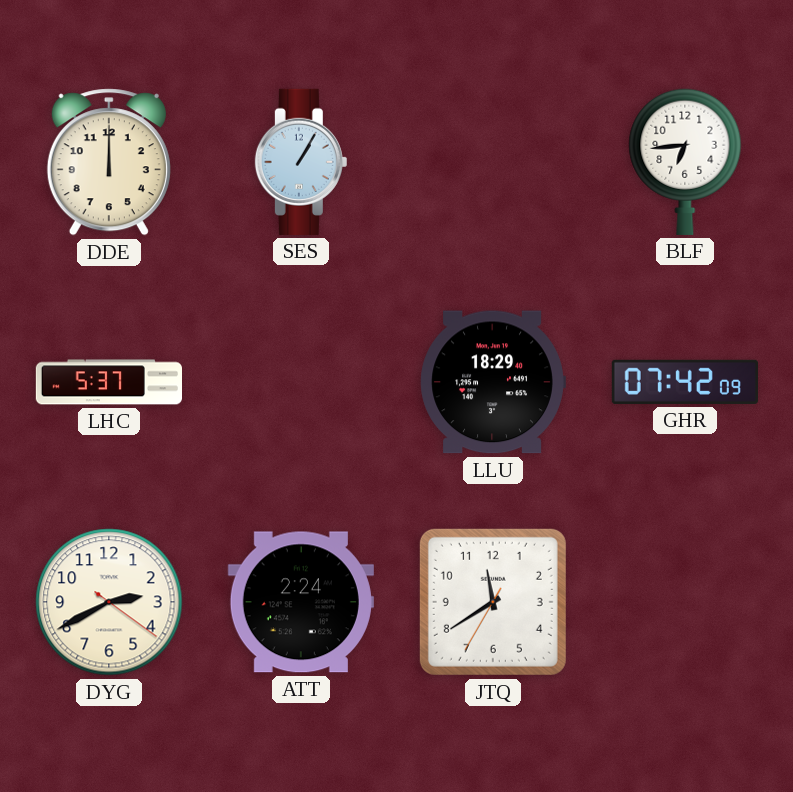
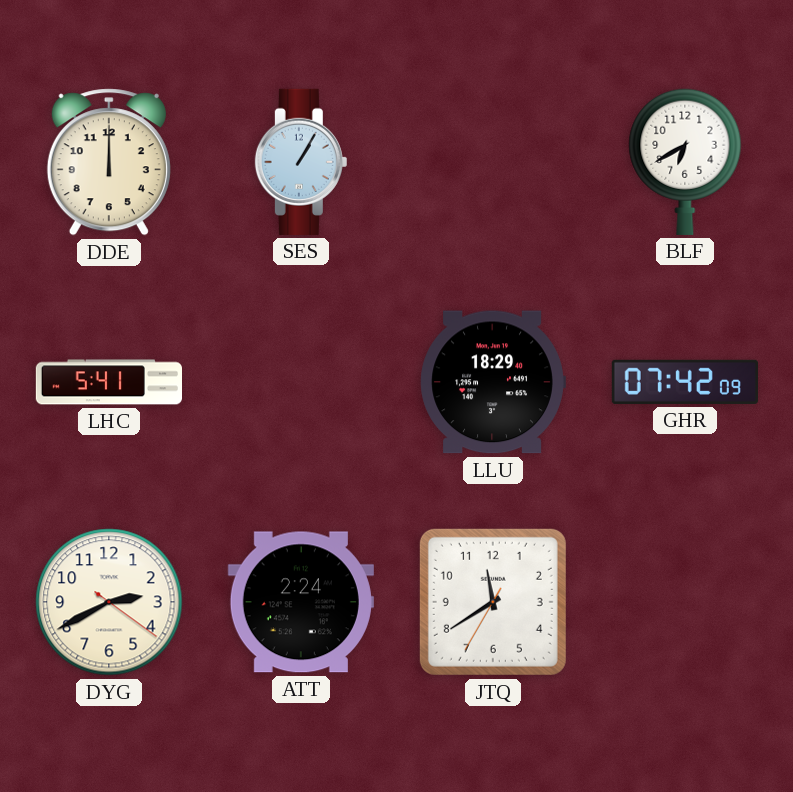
BLF: 6:44 -> 6:40
LHC: 5:37 -> 5:41
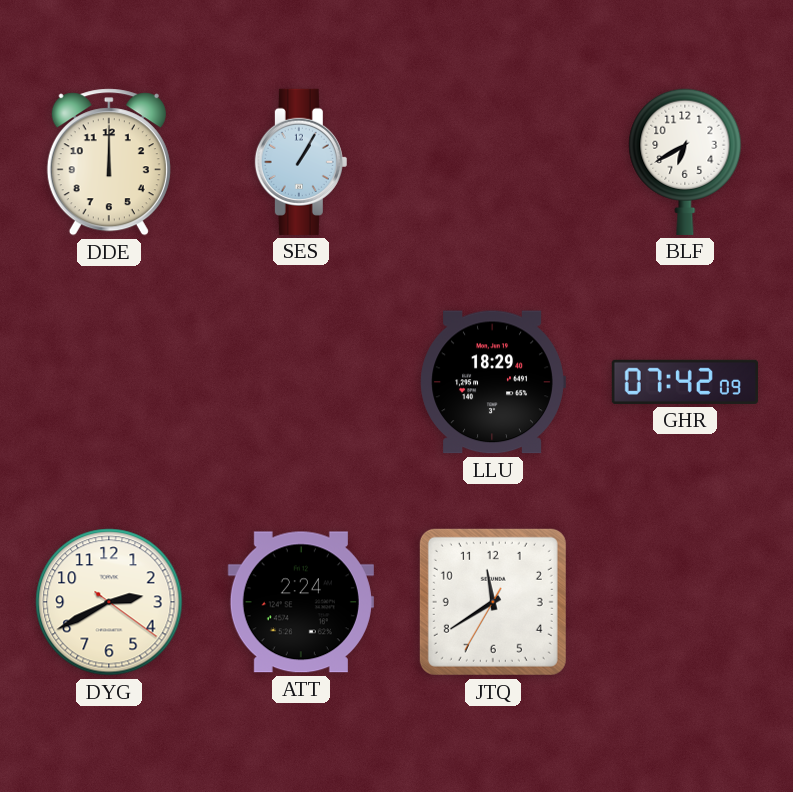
LHC: 5:41 -> none
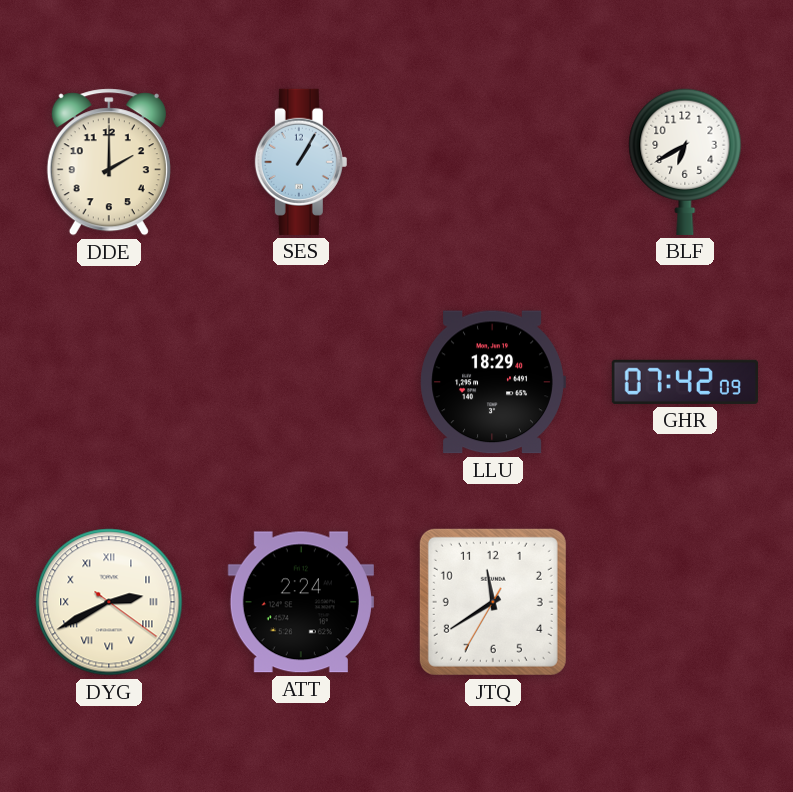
DDE: 12:00 -> 2:00
DYG numerals: Arabic -> Roman
